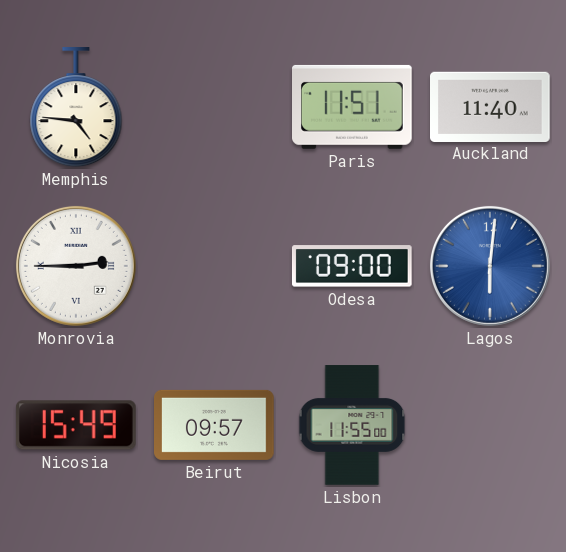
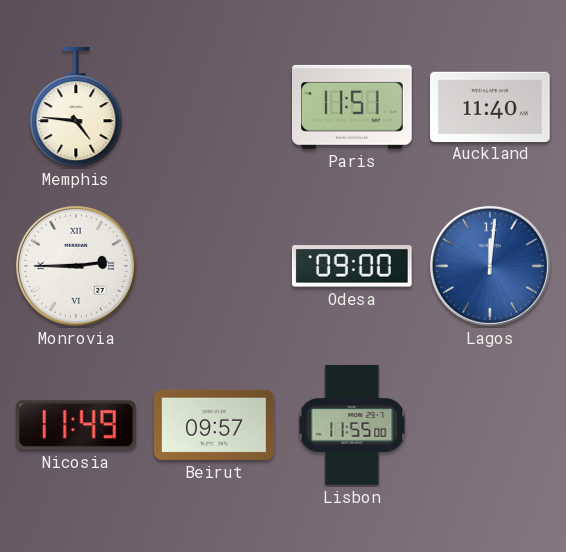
Lagos: 6:01 -> 12:01
Nicosia: 15:49 -> 11:49
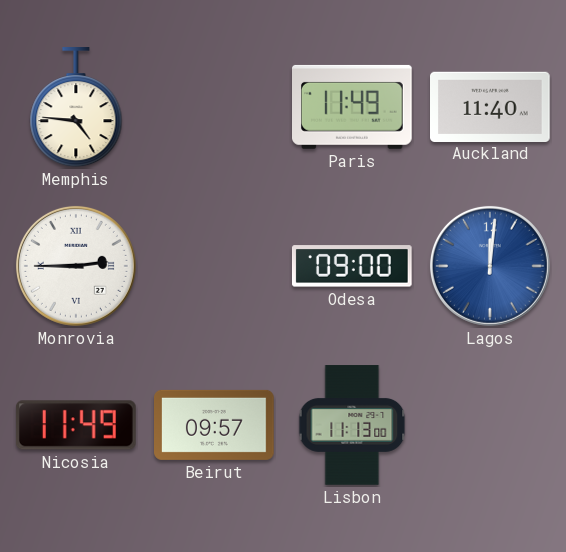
Paris: 11:51 -> 11:49
Lisbon: 11:55 -> 11:13
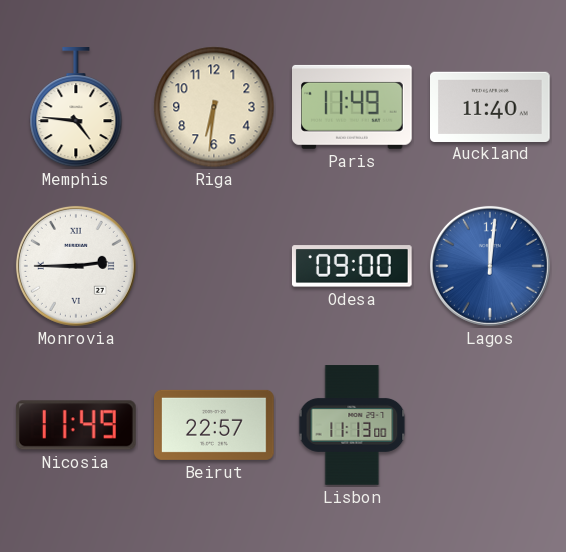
Riga: none -> 6:31
Beirut: 09:57 -> 22:57
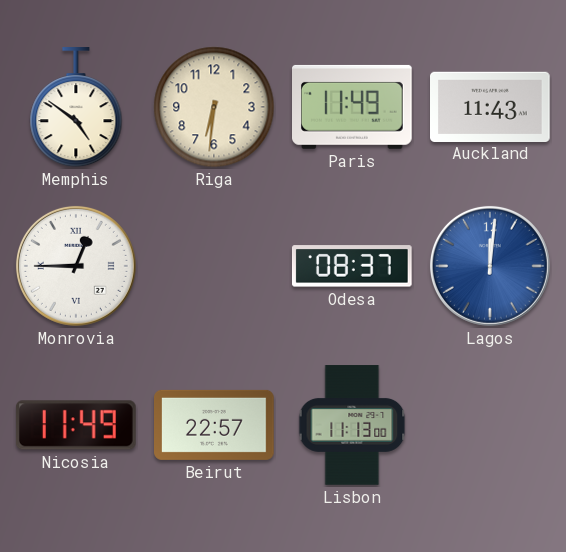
Memphis: 4:46 -> 4:51
Auckland: 11:40 -> 11:43
Monrovia: 2:45 -> 12:45
Odesa: 09:00 -> 08:37
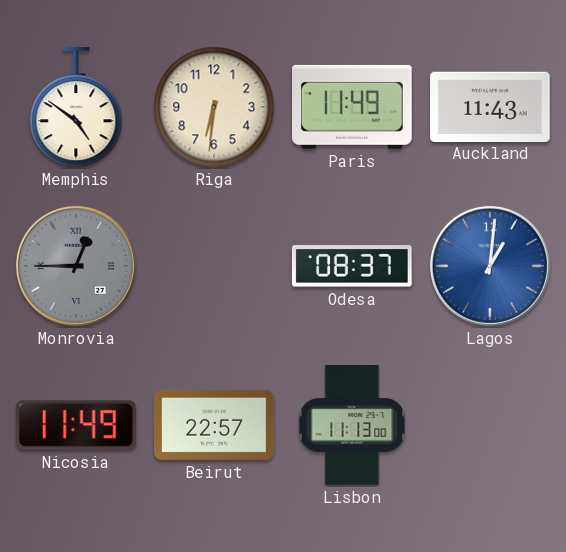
Monrovia dial: white -> grey
Lagos: 12:01 -> 1:01
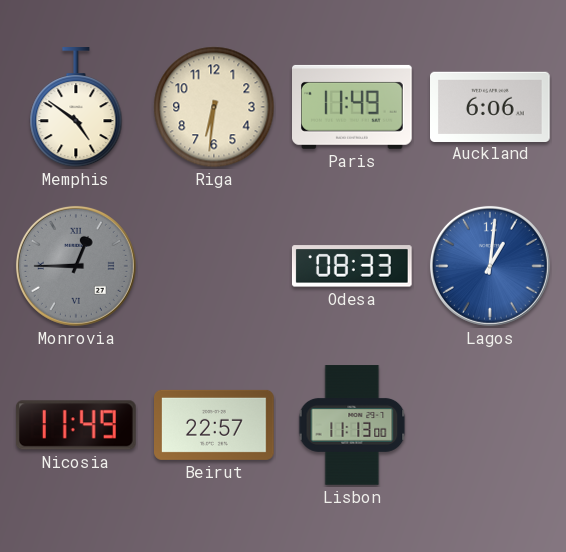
Auckland: 11:43 -> 6:06
Odesa: 08:37 -> 08:33
